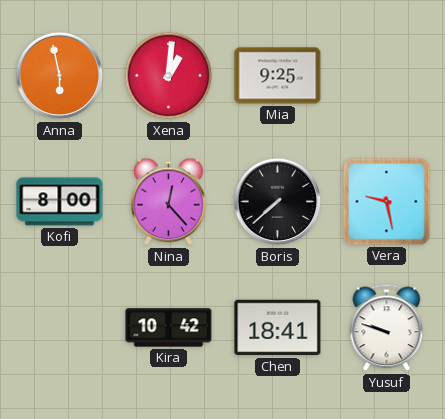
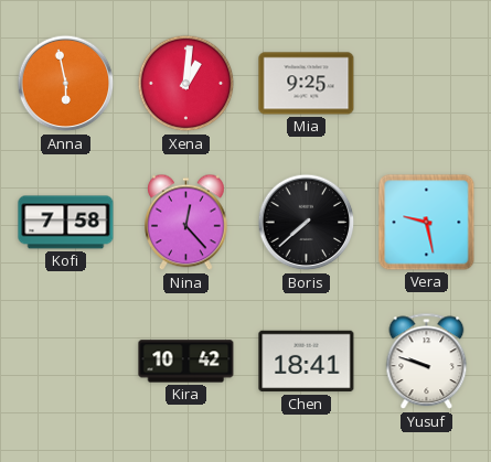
Kofi: 8:00 -> 7:58
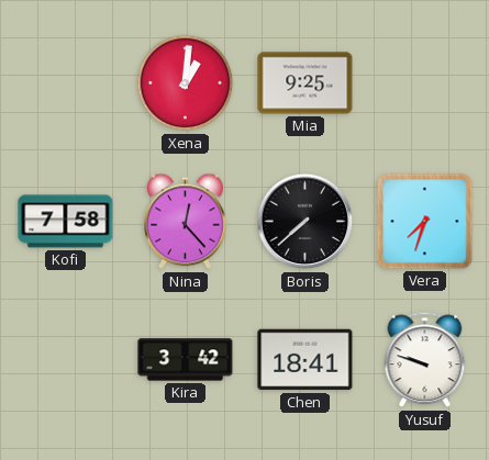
Anna: 5:58 -> none
Vera: 9:28 -> 7:33
Kira: 10:42 -> 3:42
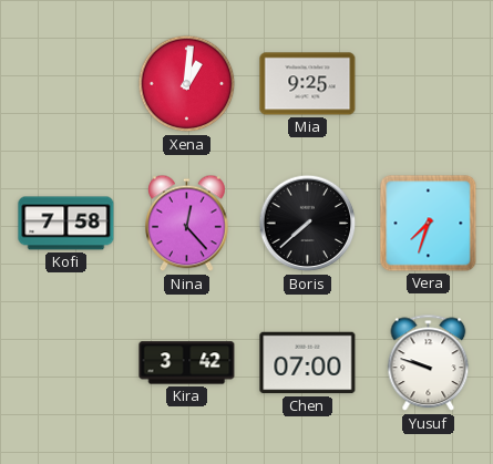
Chen: 18:41 -> 07:00
